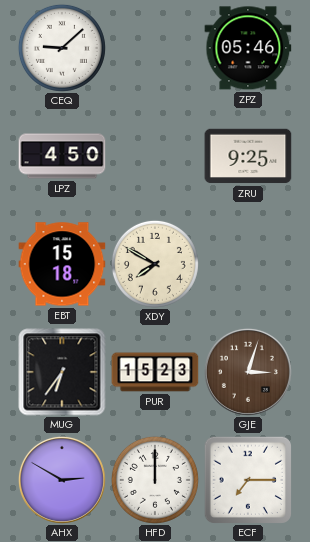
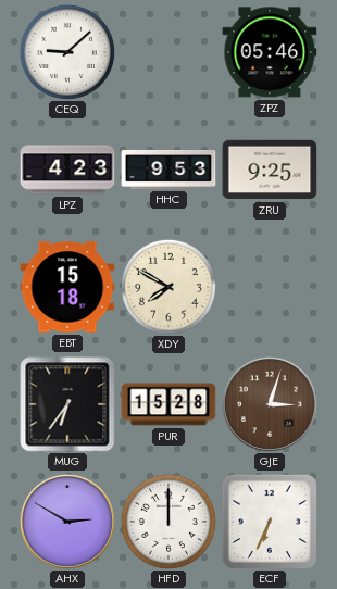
LPZ: 4:50 -> 4:23
HHC: none -> 9:53
PUR: 15:23 -> 15:28
ECF: 7:15 -> 6:34
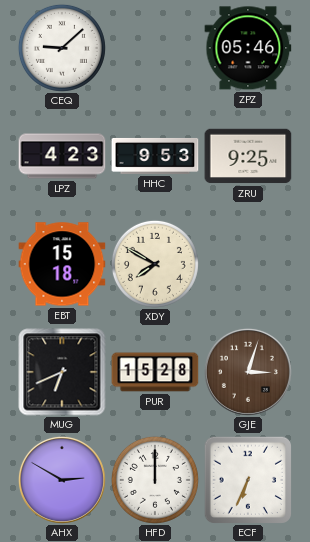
MUG: 6:36 -> 6:41
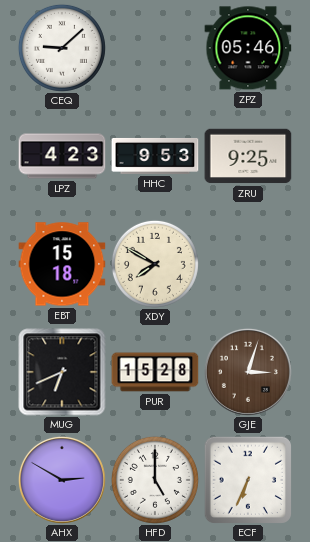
HFD: 12:00 -> 5:00
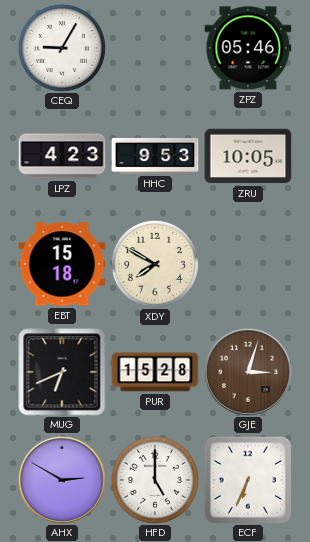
CEQ: 9:08 -> 9:05
ZRU: 9:25 -> 10:05
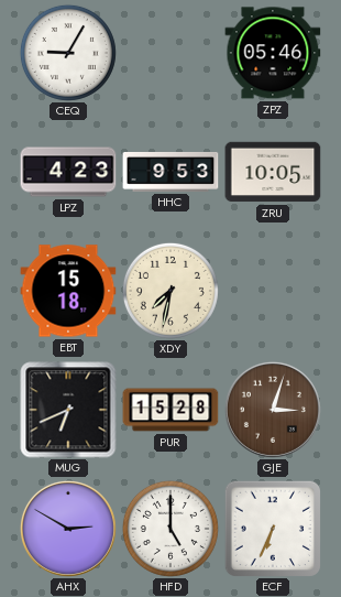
XDY: 7:50 -> 7:32
